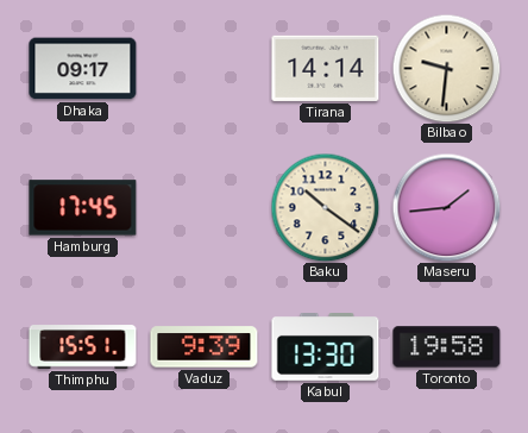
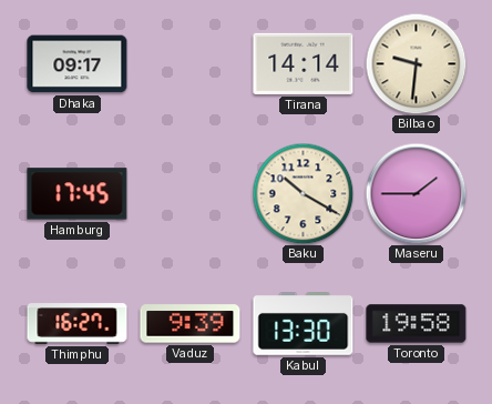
Baku: 10:21 -> 10:20
Maseru: 1:44 -> 1:45
Thimphu: 15:51 -> 16:27
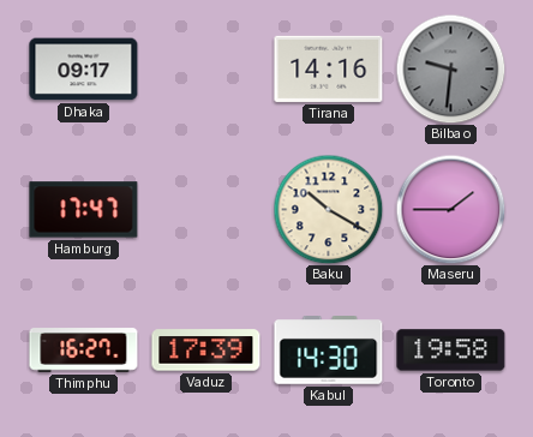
Tirana: 14:14 -> 14:16
Bilbao dial: cream -> grey
Hamburg: 17:45 -> 17:47
Vaduz: 9:39 -> 17:39
Kabul: 13:30 -> 14:30
